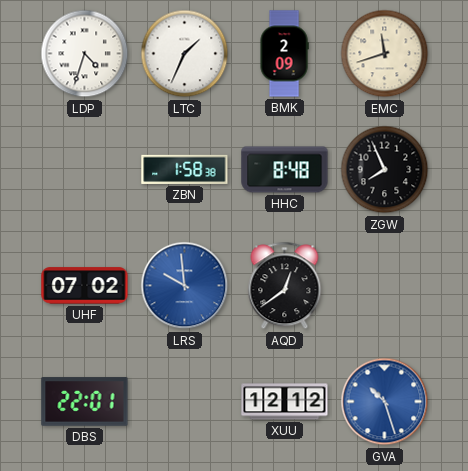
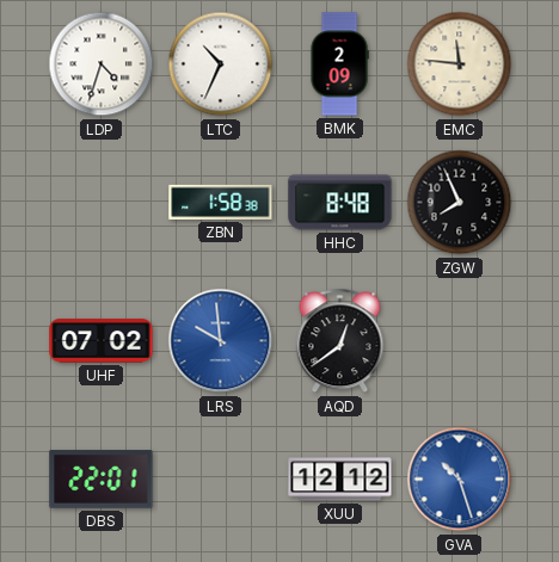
LTC: 1:34 -> 10:34
EMC: 11:42 -> 11:46
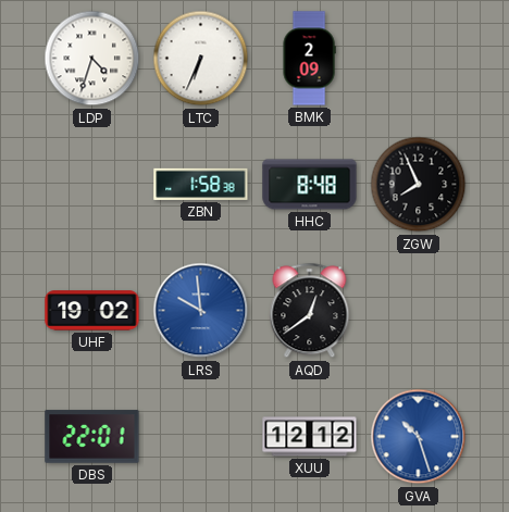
LTC: 10:34 -> 6:34
EMC: 11:46 -> none
UHF: 07:02 -> 19:02
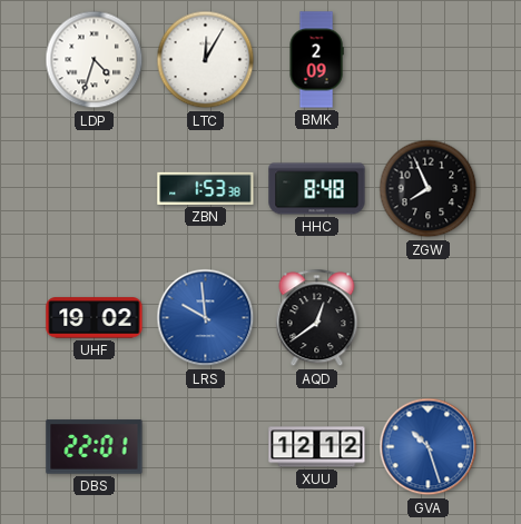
LTC: 6:34 -> 12:05
ZBN: 1:58 -> 1:53
